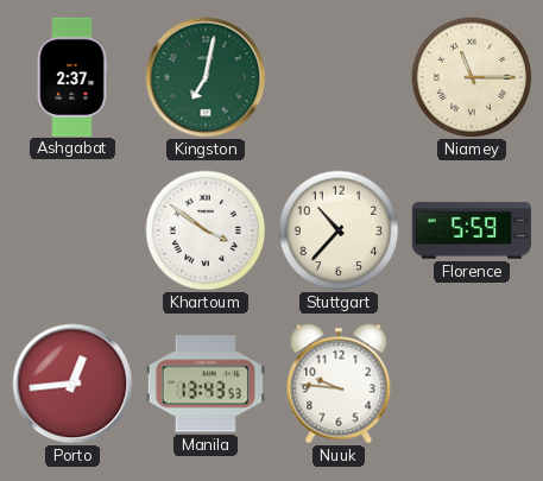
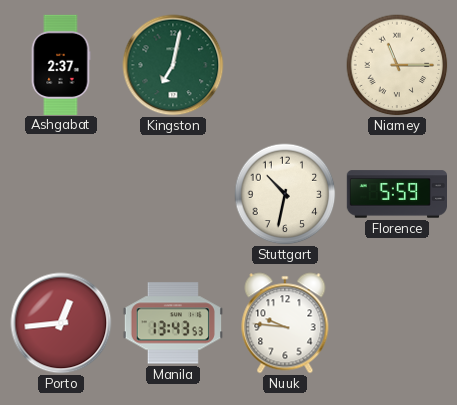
Khartoum: 3:51 -> none
Stuttgart: 10:37 -> 10:32
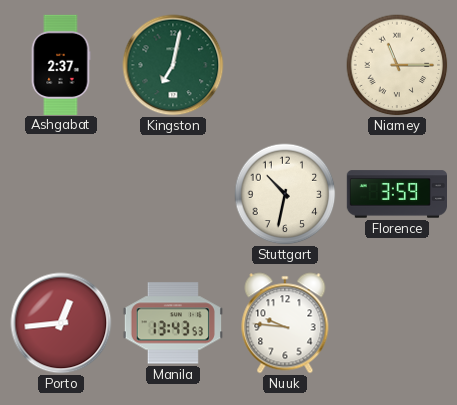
Florence: 5:59 -> 3:59
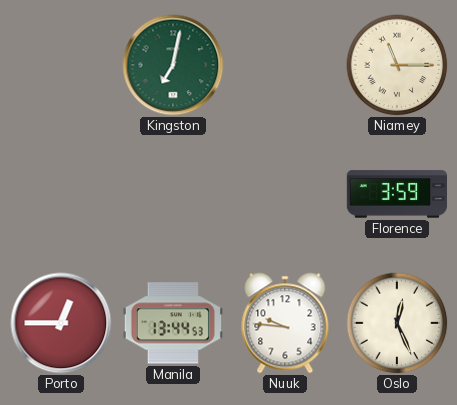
Ashgabat: 2:37 -> none
Stuttgart: 10:32 -> none
Porto: 12:44 -> 12:45
Manila: 13:43 -> 13:44
Oslo: none -> 12:26
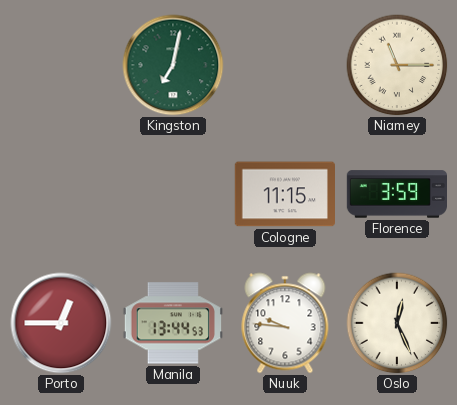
Cologne: none -> 11:15
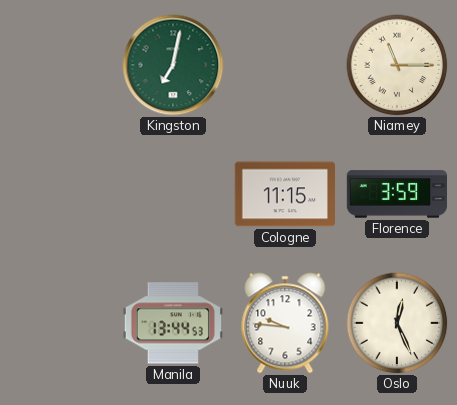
Porto: 12:45 -> none
